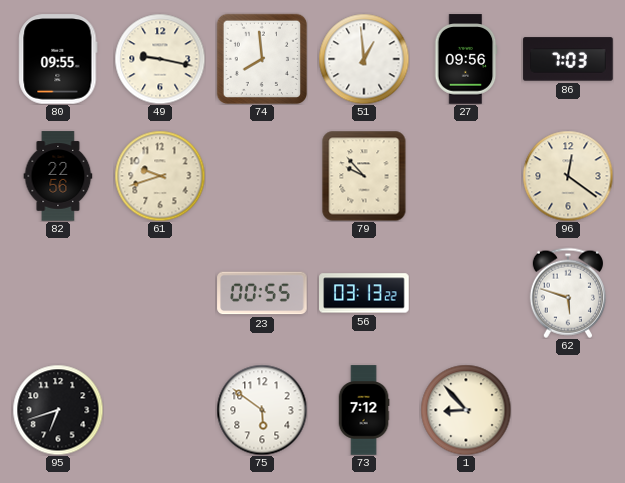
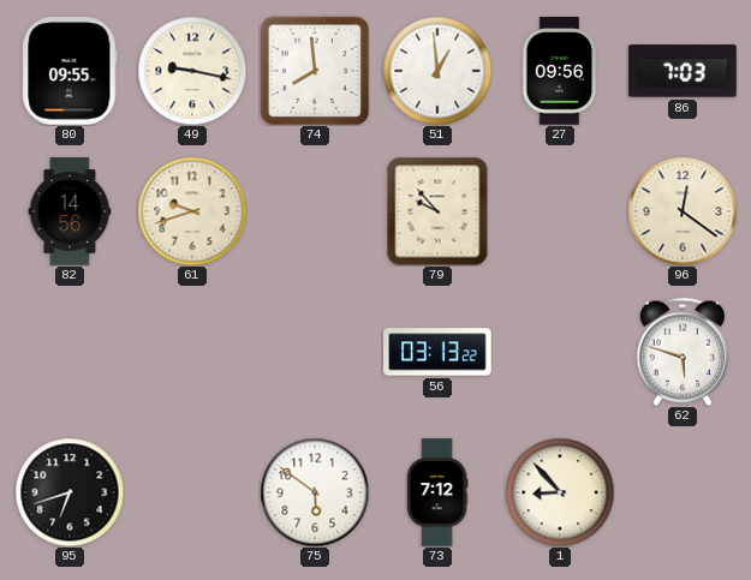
82: 22:56 -> 14:56
23: 00:55 -> none
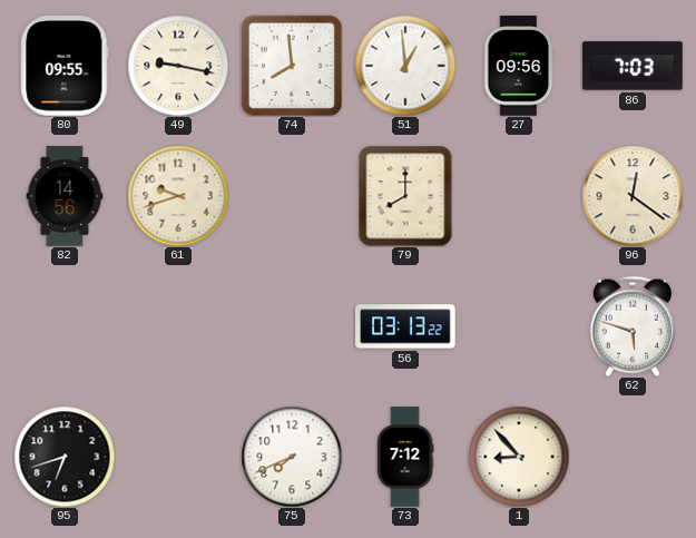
79: 9:53 -> 8:00
75: 5:51 -> 7:41
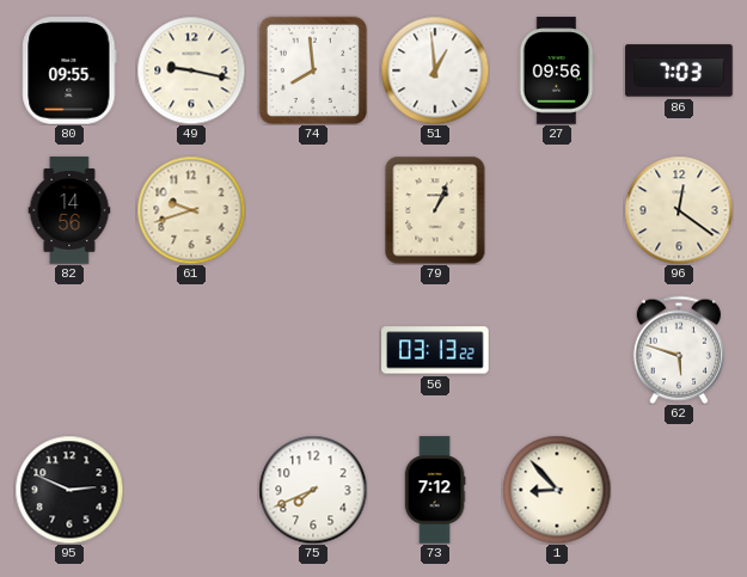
79: 8:00 -> 1:04
95: 6:42 -> 2:49
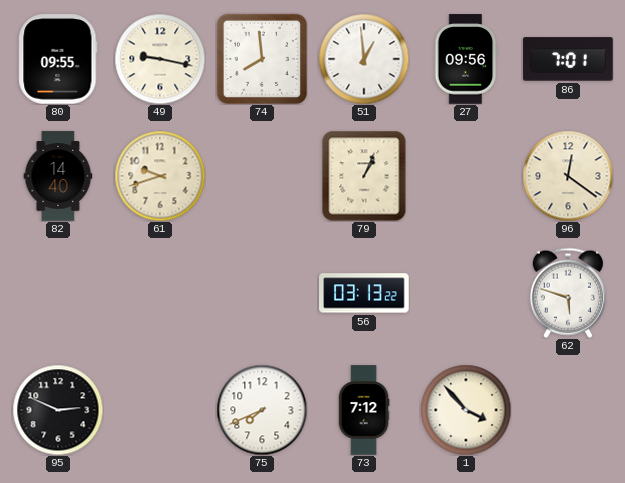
86: 7:03 -> 7:01
82: 14:56 -> 14:40
1: 8:53 -> 3:53
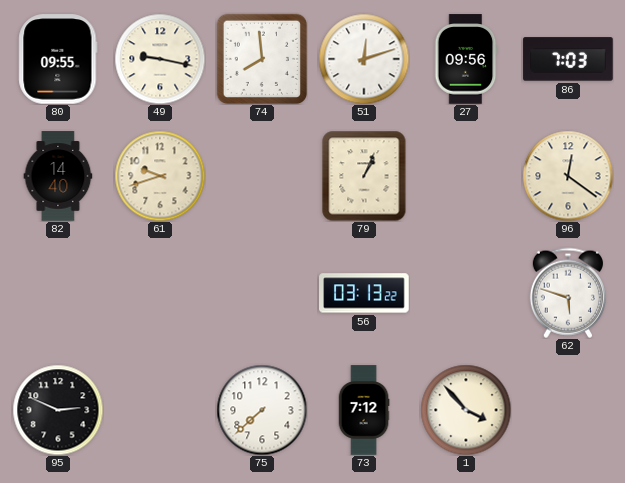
51: 12:59 -> 12:12
86: 7:01 -> 7:03
75: 7:41 -> 7:38
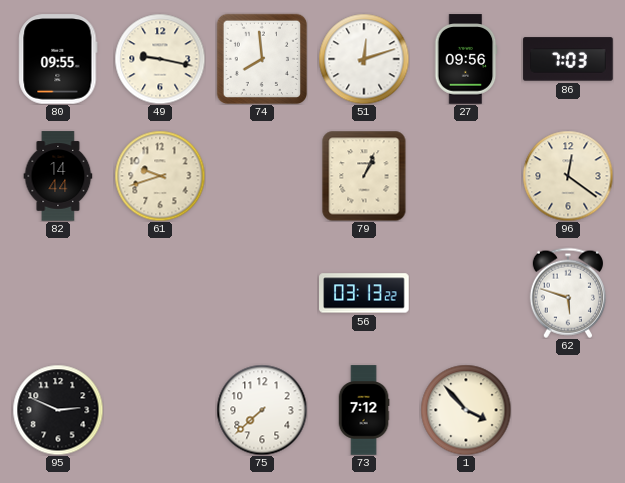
82: 14:40 -> 14:44
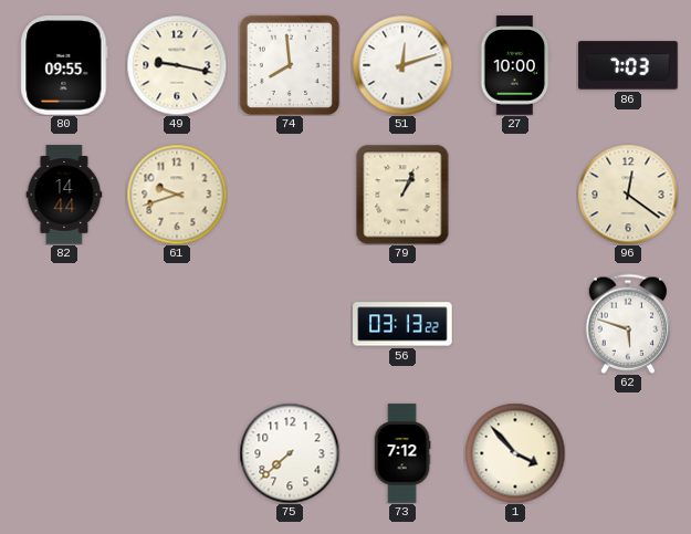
27: 09:56 -> 10:00
95: 2:49 -> none
